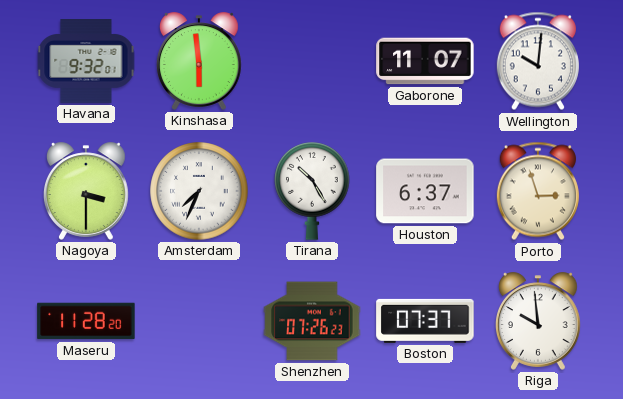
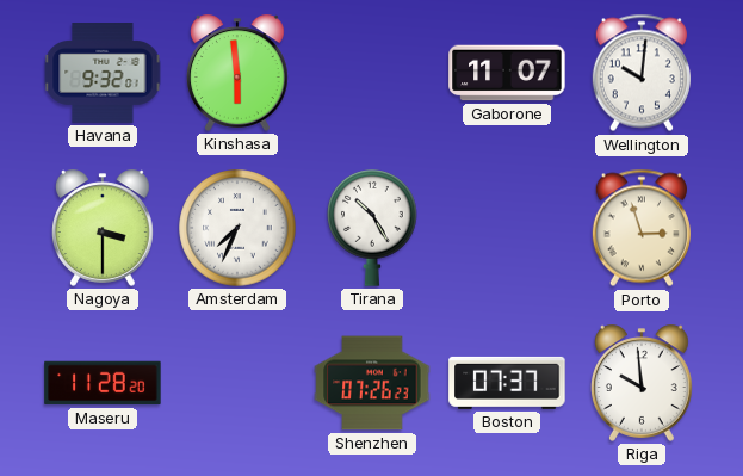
Houston: 6:37 -> none
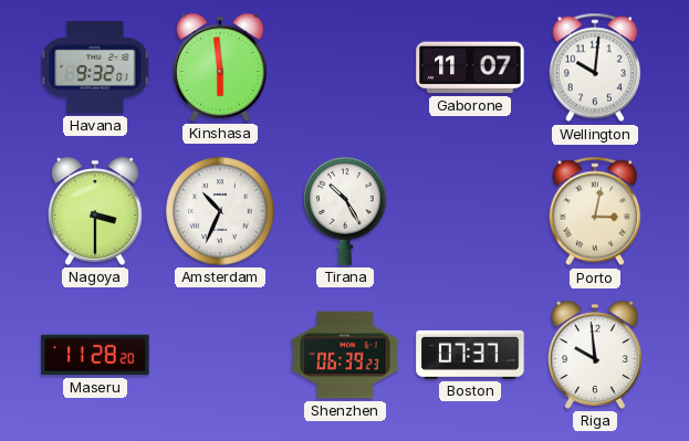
Amsterdam: 7:34 -> 10:34
Porto: 2:57 -> 3:02
Shenzhen: 07:26 -> 06:39
